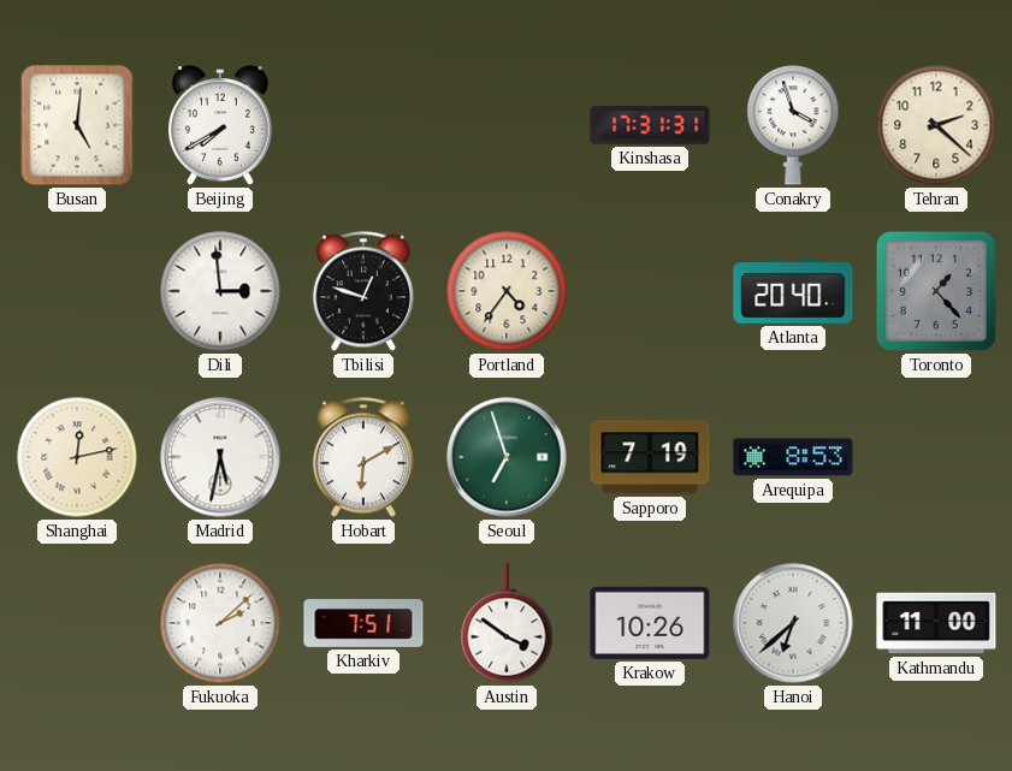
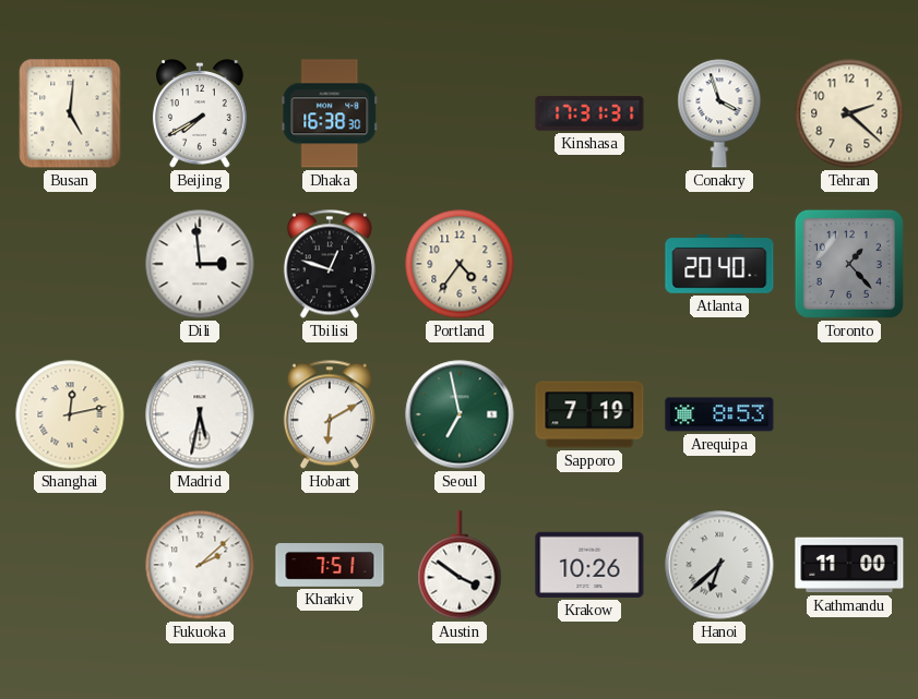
Dhaka: none -> 16:38
Seoul: 6:57 -> 6:58
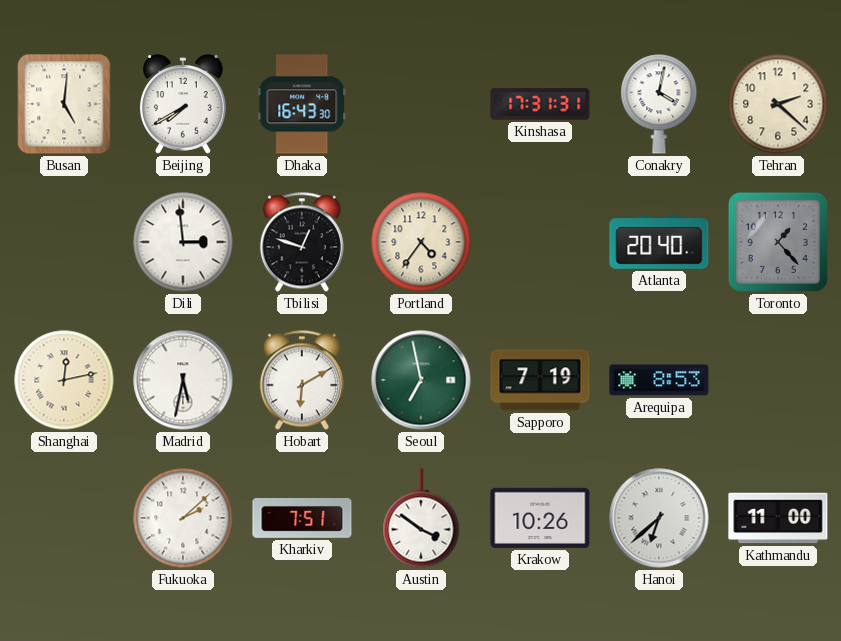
Dhaka: 16:38 -> 16:43
Conakry: 3:57 -> 4:02
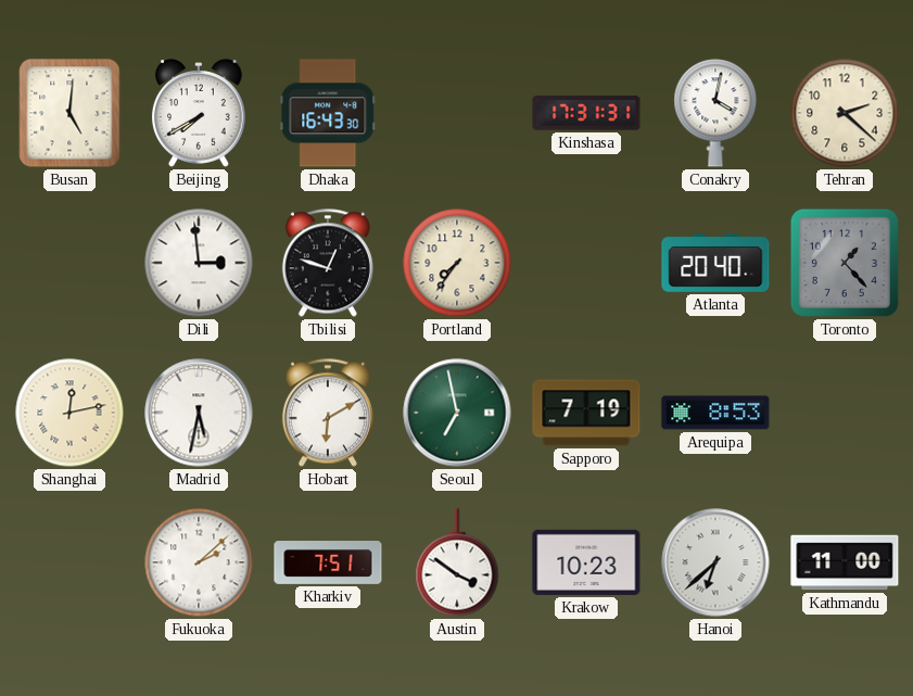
Portland: 4:36 -> 7:36
Krakow: 10:26 -> 10:23
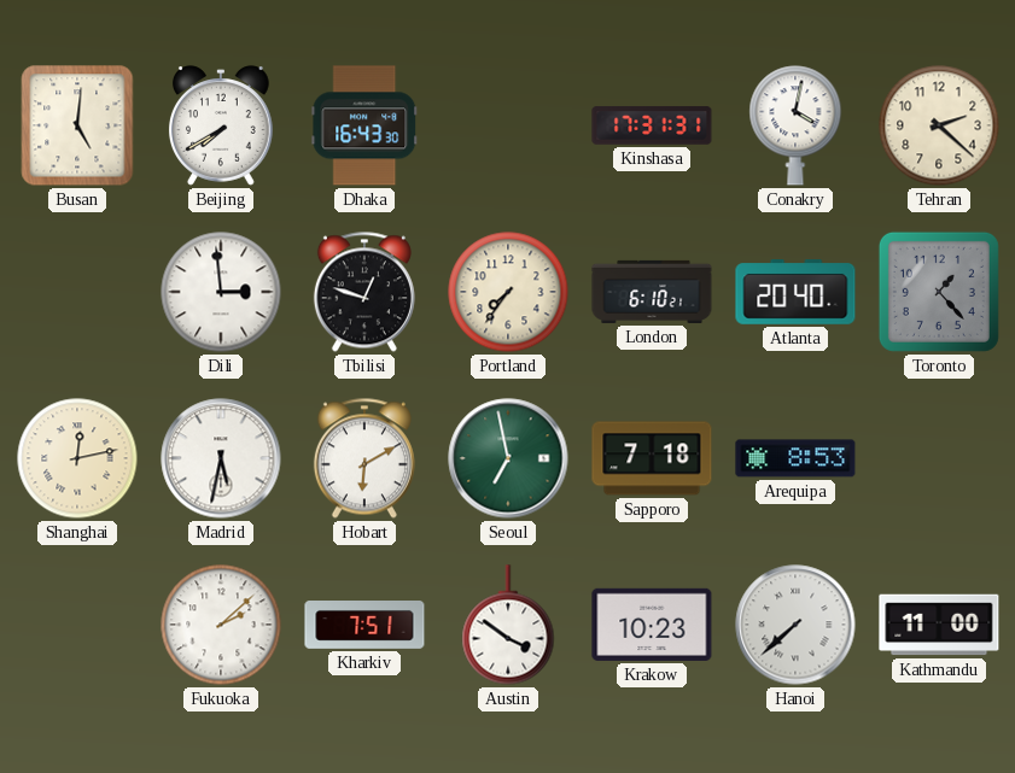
London: none -> 6:10
Sapporo: 7:19 -> 7:18
Hanoi: 6:38 -> 7:38
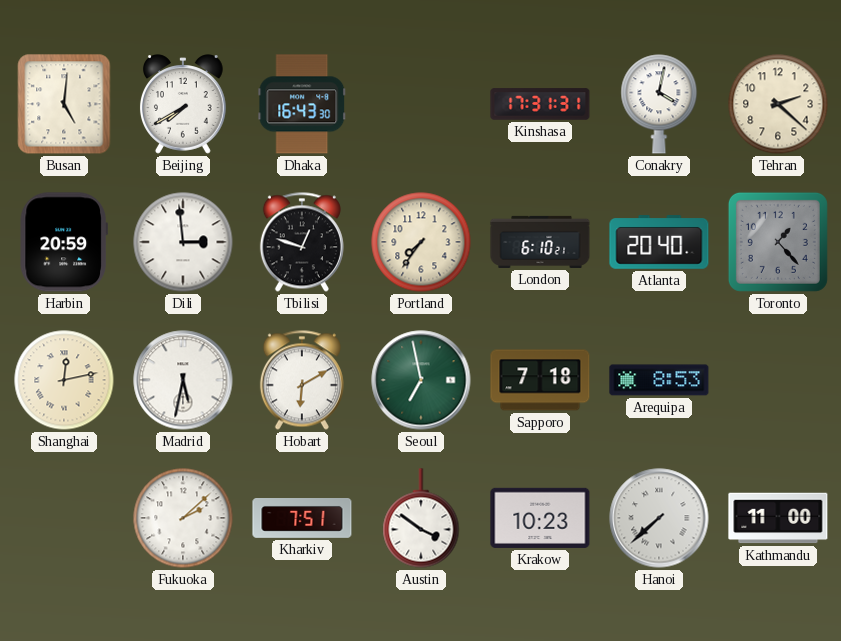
Harbin: none -> 20:59
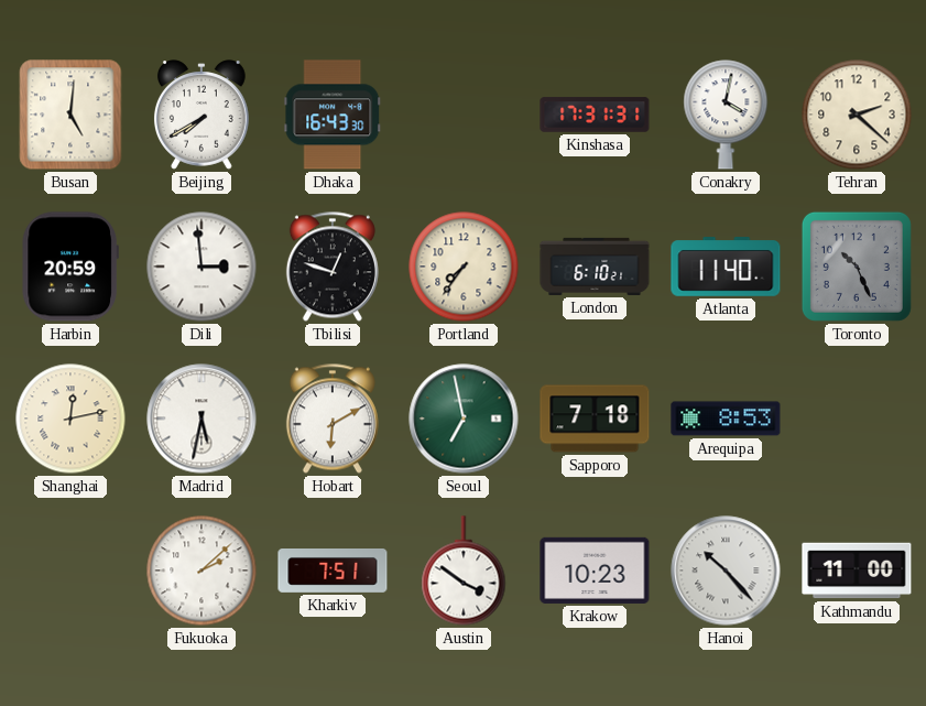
Atlanta: 20:40 -> 11:40
Toronto: 1:23 -> 10:26
Hanoi: 7:38 -> 10:23
